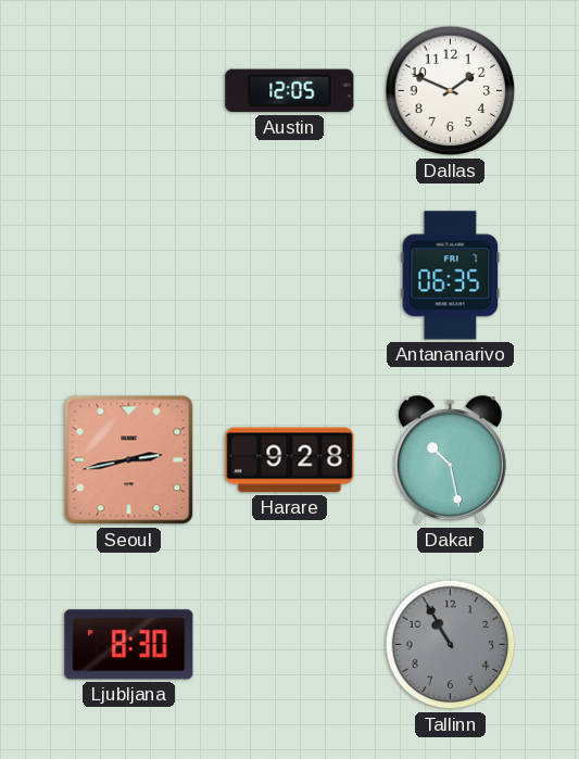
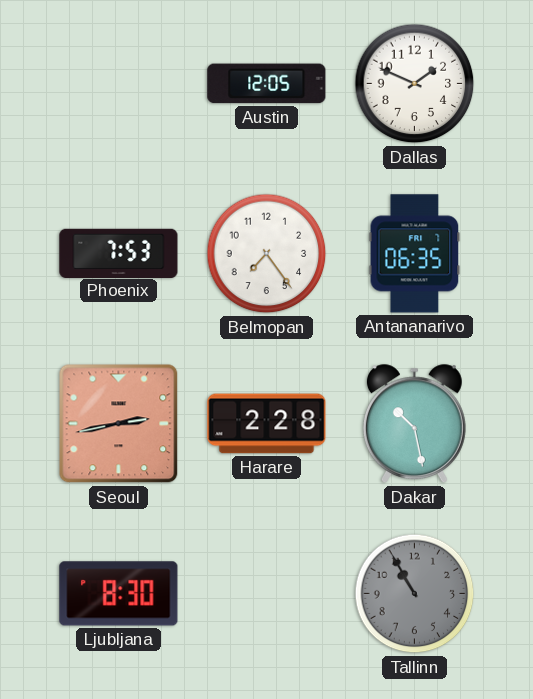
Phoenix: none -> 7:53
Belmopan: none -> 7:24
Harare: 9:28 -> 2:28
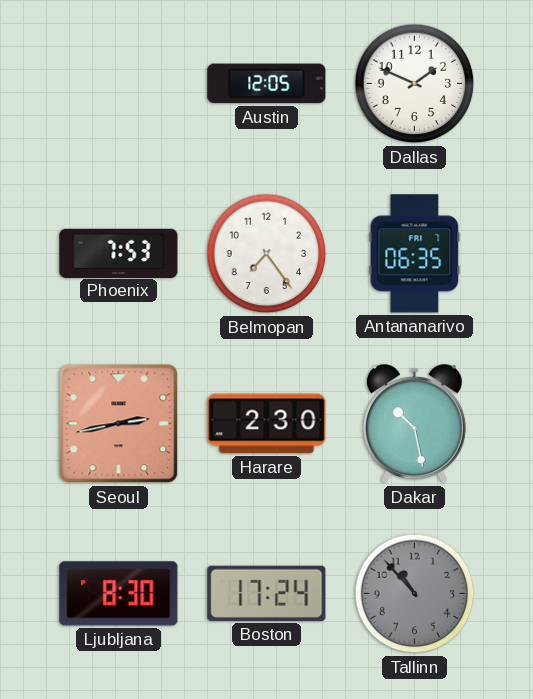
Harare: 2:28 -> 2:30
Boston: none -> 17:24
Tallinn: 10:55 -> 10:53
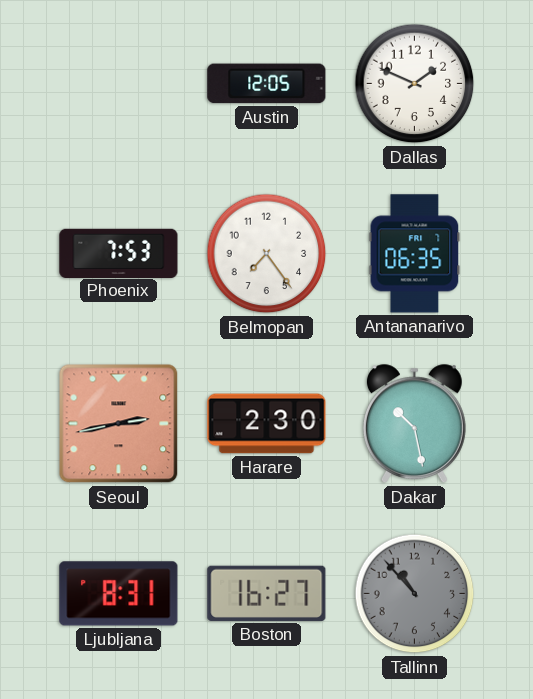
Ljubljana: 8:30 -> 8:31
Boston: 17:24 -> 16:27
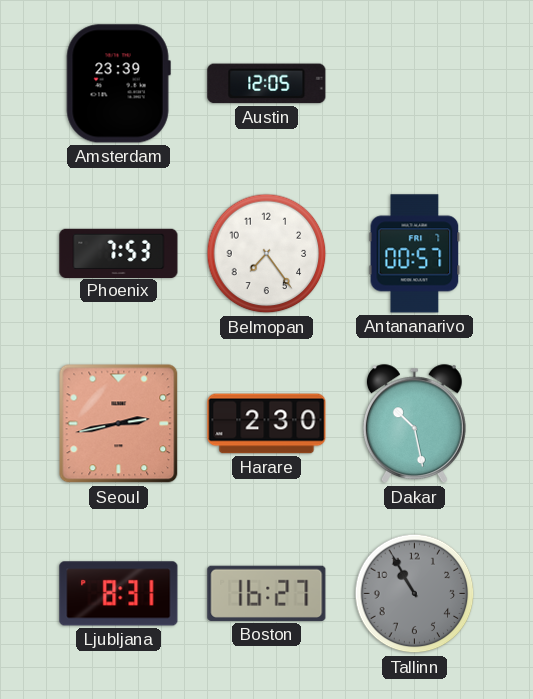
Amsterdam: none -> 23:39
Dallas: 1:49 -> none
Antananarivo: 06:35 -> 00:57
Tallinn: 10:53 -> 10:55
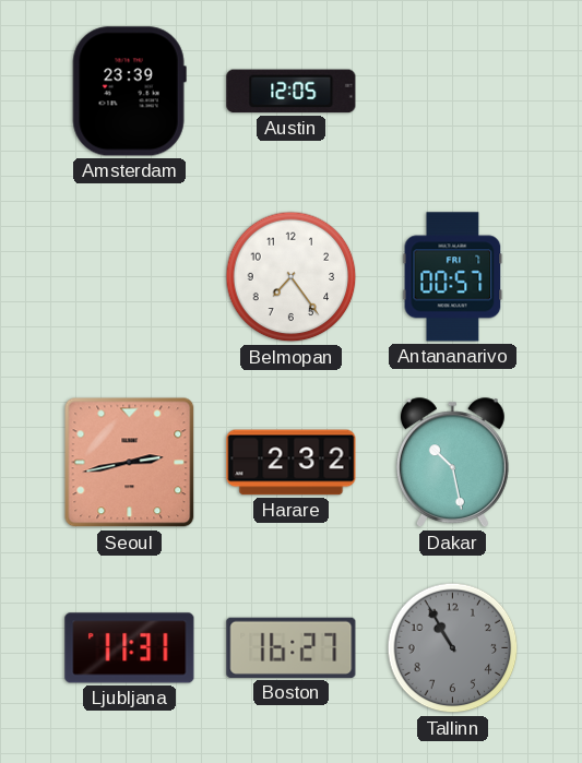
Phoenix: 7:53 -> none
Harare: 2:30 -> 2:32
Ljubljana: 8:31 -> 11:31
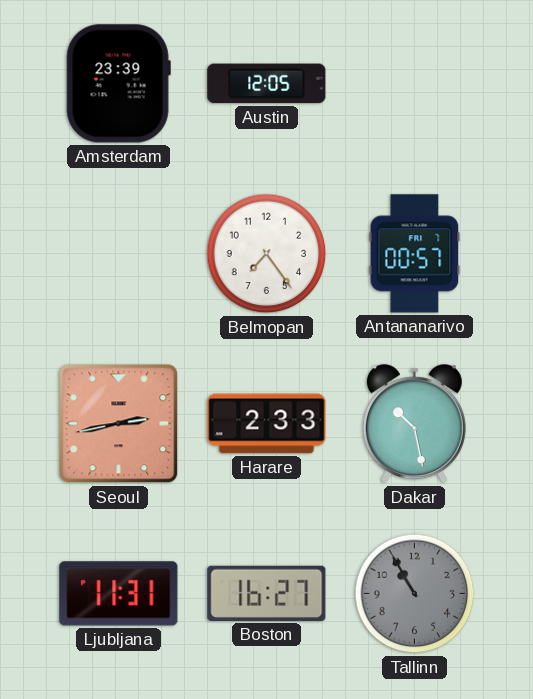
Harare: 2:32 -> 2:33
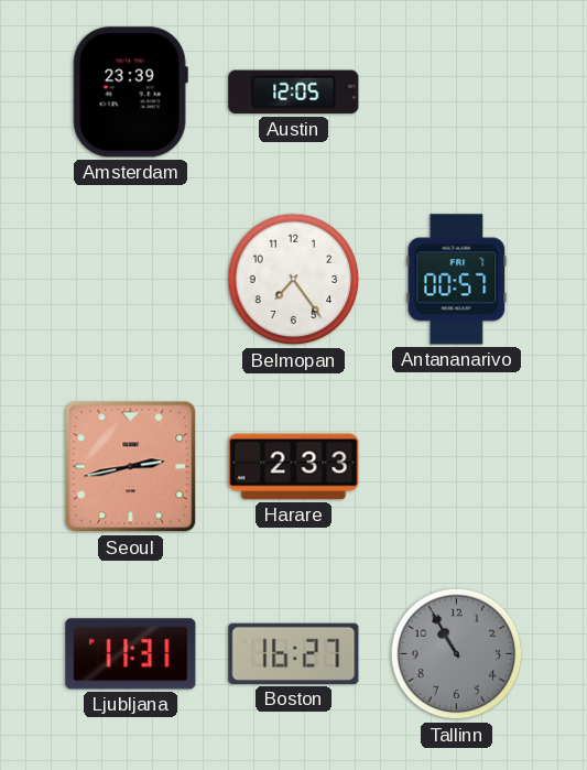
Dakar: 10:28 -> none
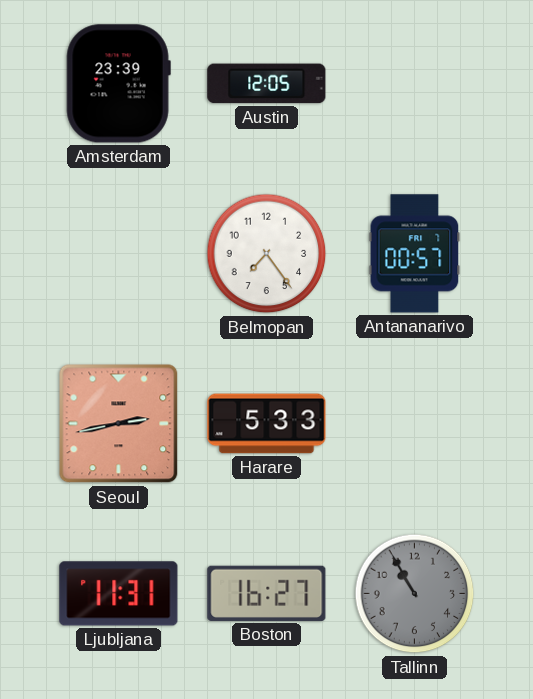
Harare: 2:33 -> 5:33
